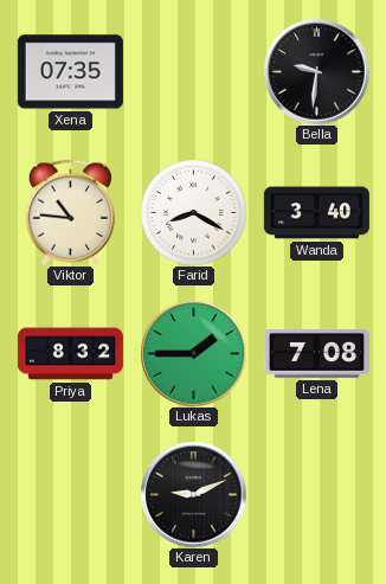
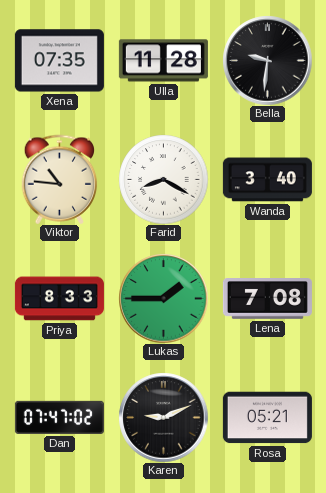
Ulla: none -> 11:28
Priya: 8:32 -> 8:33
Dan: none -> 07:47
Rosa: none -> 05:21
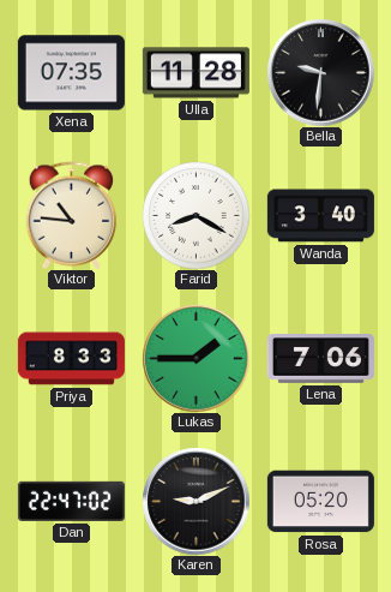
Lena: 7:08 -> 7:06
Dan: 07:47 -> 22:47
Rosa: 05:21 -> 05:20
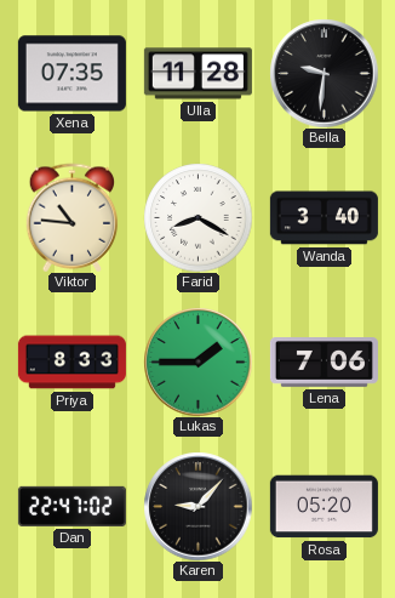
Karen: 9:11 -> 9:07
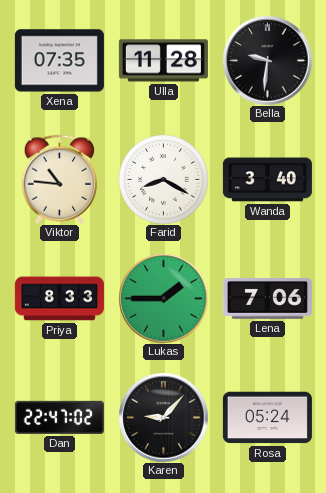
Rosa: 05:20 -> 05:24
